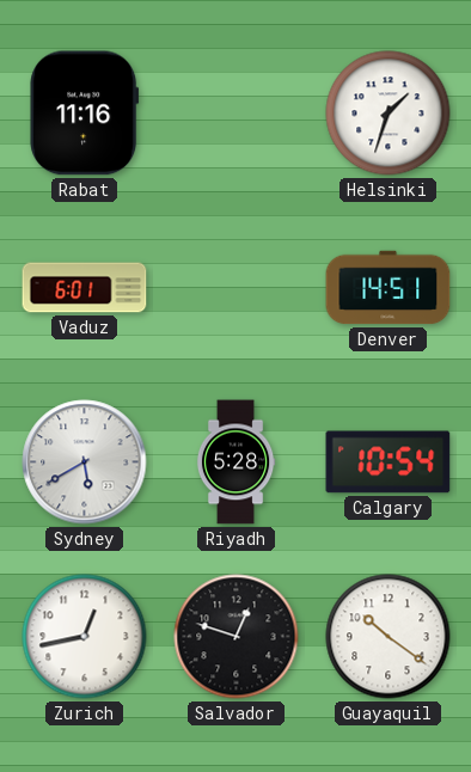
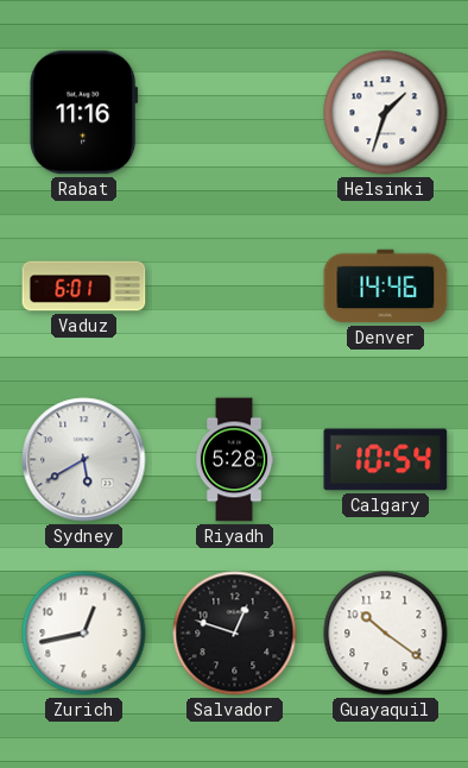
Denver: 14:51 -> 14:46
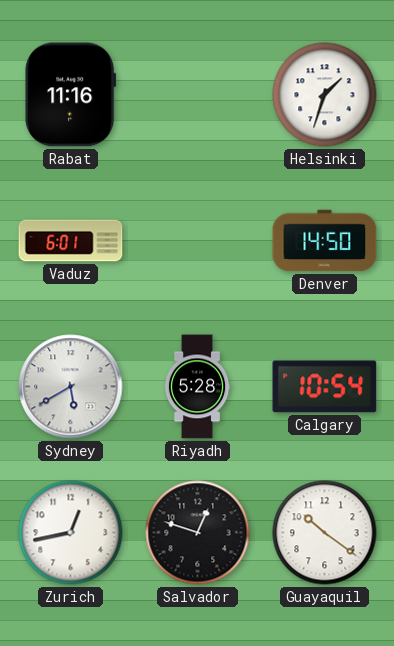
Denver: 14:46 -> 14:50
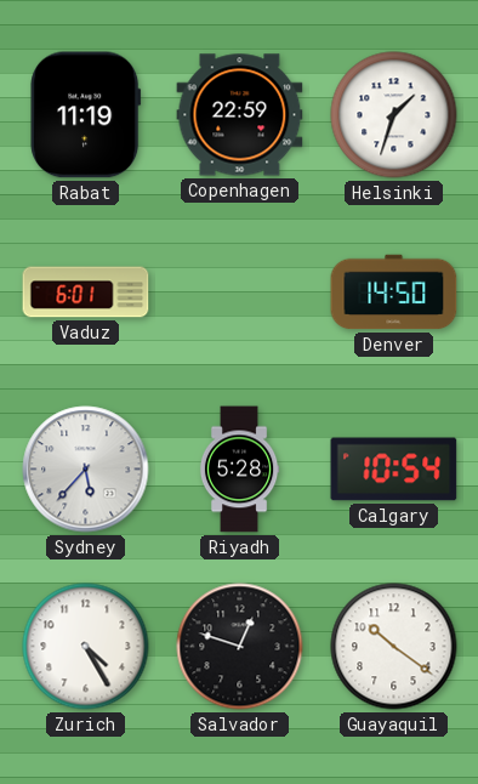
Rabat: 11:16 -> 11:19
Copenhagen: none -> 22:59
Sydney: 5:40 -> 5:37
Zurich: 12:43 -> 4:25
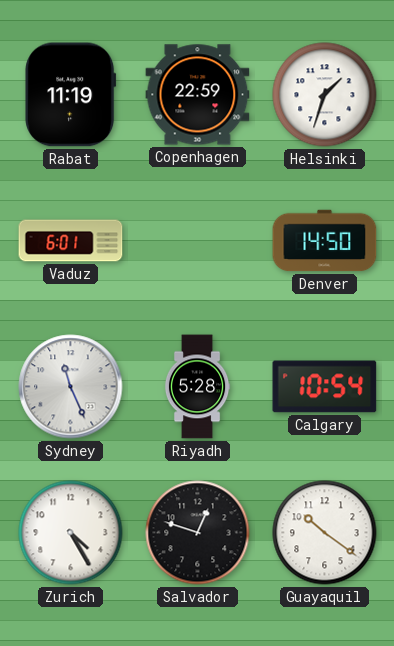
Sydney: 5:37 -> 11:26
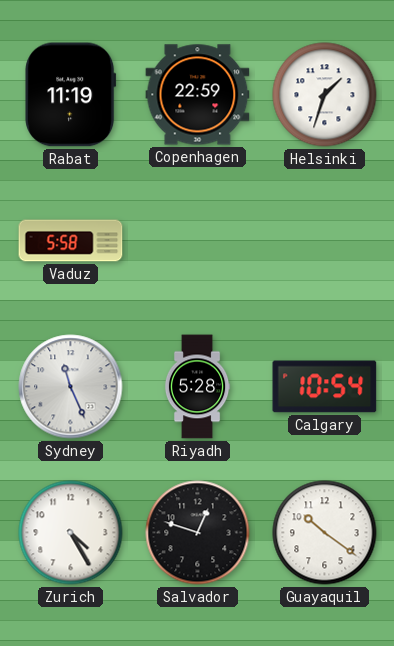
Vaduz: 6:01 -> 5:58
Denver: 14:50 -> none
